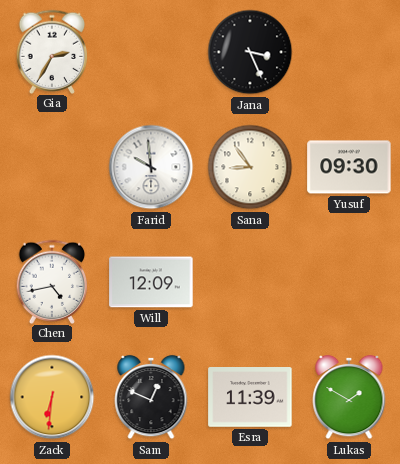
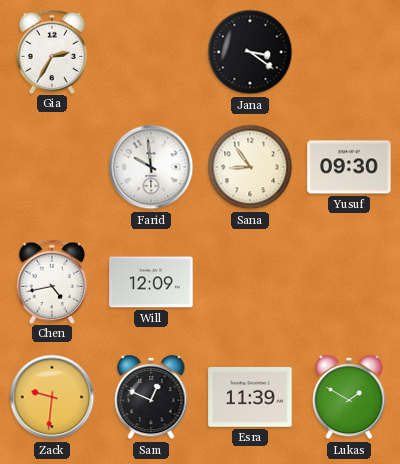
Jana: 3:26 -> 3:21
Zack: 6:31 -> 9:31
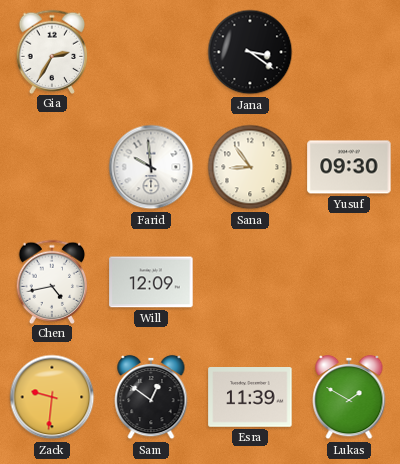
Sam: 12:49 -> 12:51
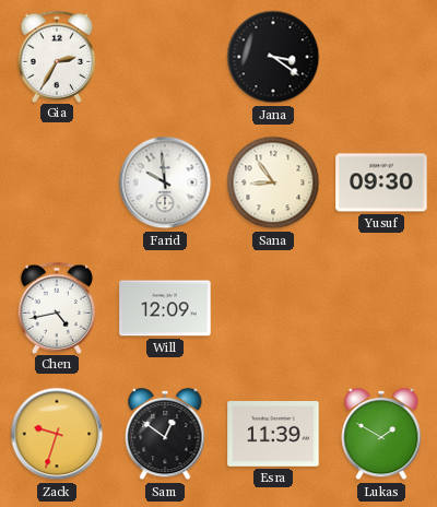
Zack: 9:31 -> 9:33
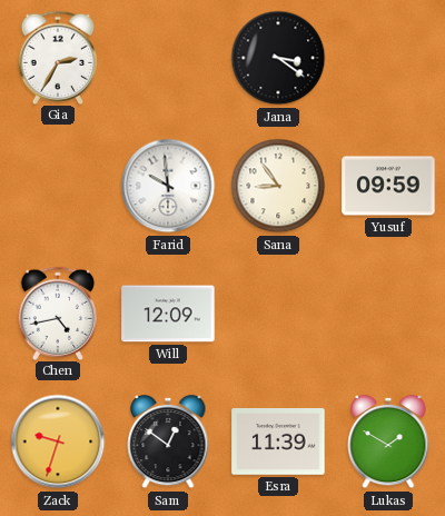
Yusuf: 09:30 -> 09:59
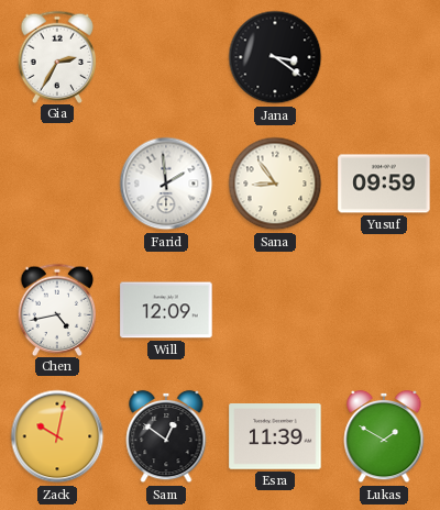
Farid: 9:59 -> 1:59
Zack: 9:33 -> 10:02
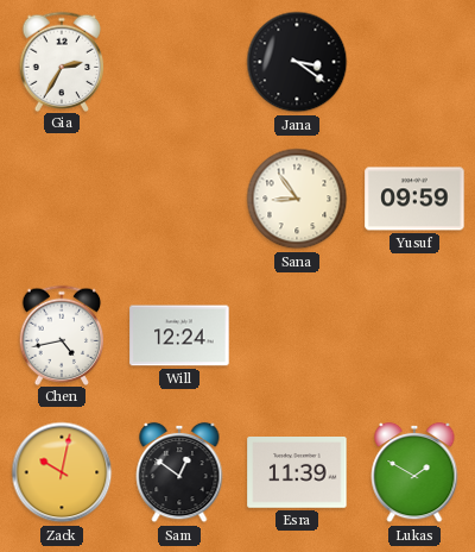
Farid: 1:59 -> none
Will: 12:09 -> 12:24
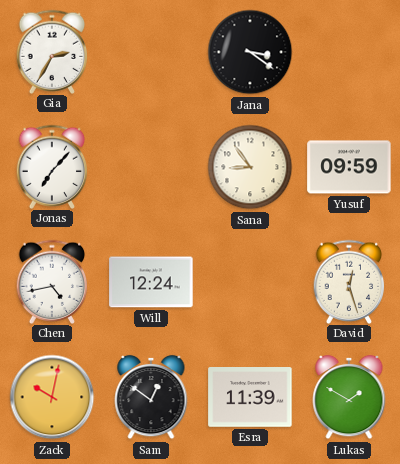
Jonas: none -> 7:07
David: none -> 12:27
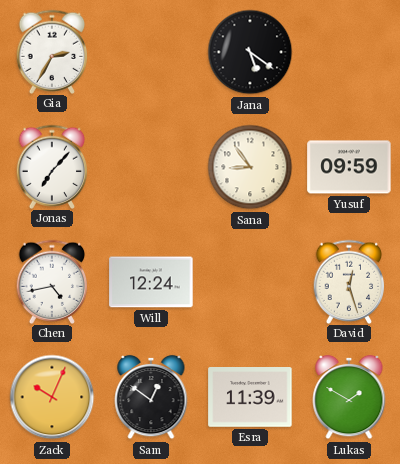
Jana: 3:21 -> 5:21
Zack: 10:02 -> 10:04
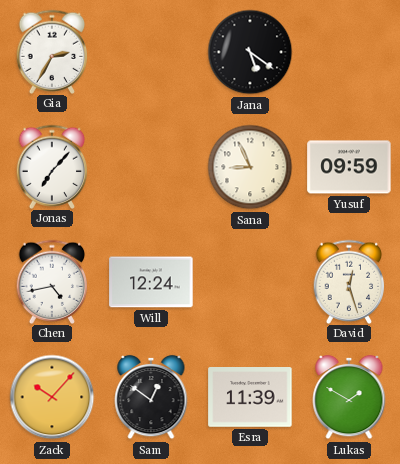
Sana: 8:54 -> 8:56
Zack: 10:04 -> 10:07
